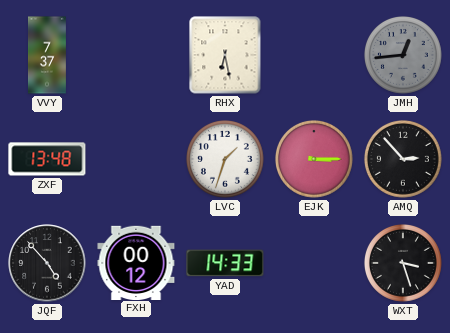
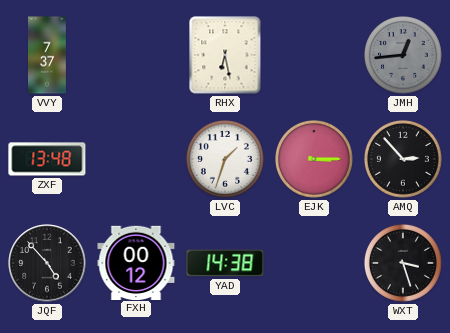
YAD: 14:33 -> 14:38
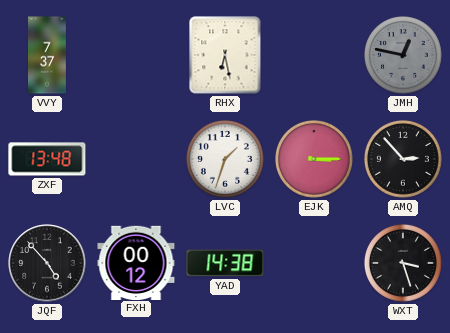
JMH: 12:44 -> 12:47
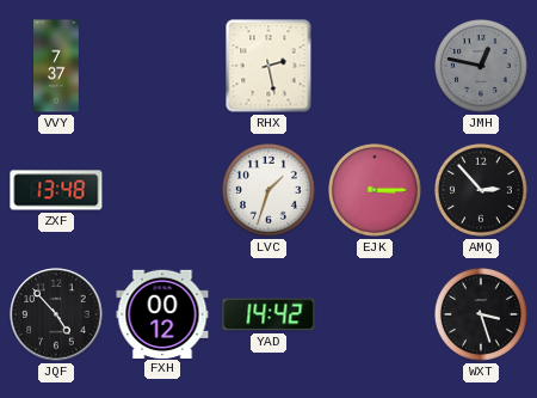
RHX: 6:28 -> 2:28
YAD: 14:38 -> 14:42
